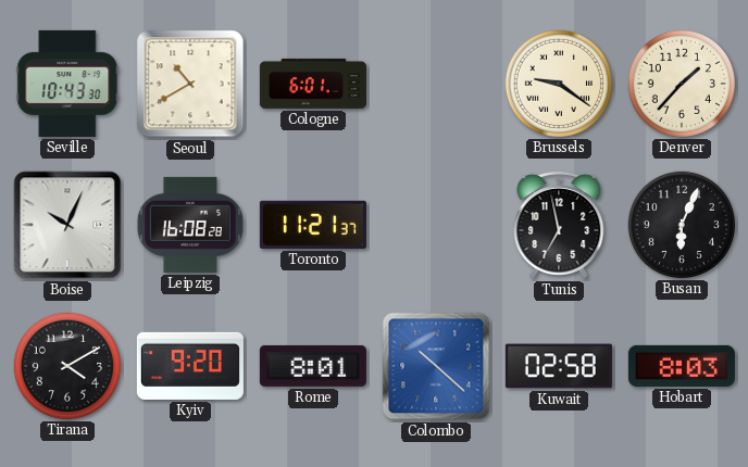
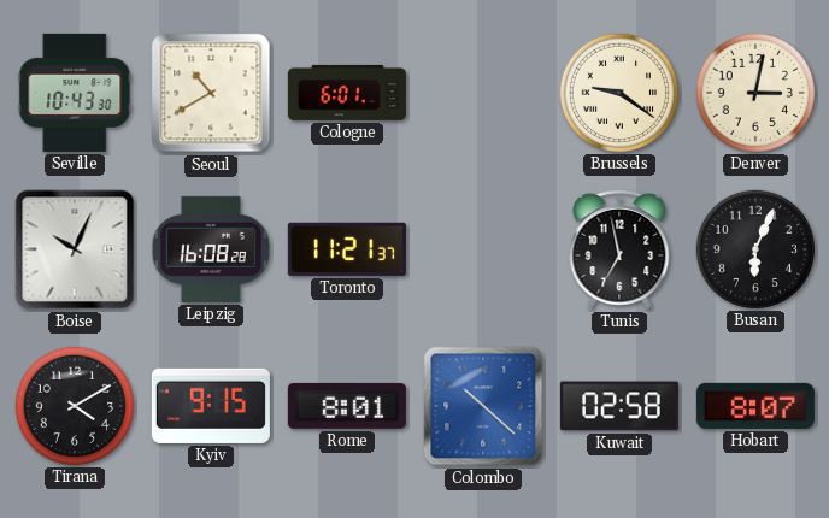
Denver: 1:37 -> 3:02
Kyiv: 9:20 -> 9:15
Hobart: 8:03 -> 8:07
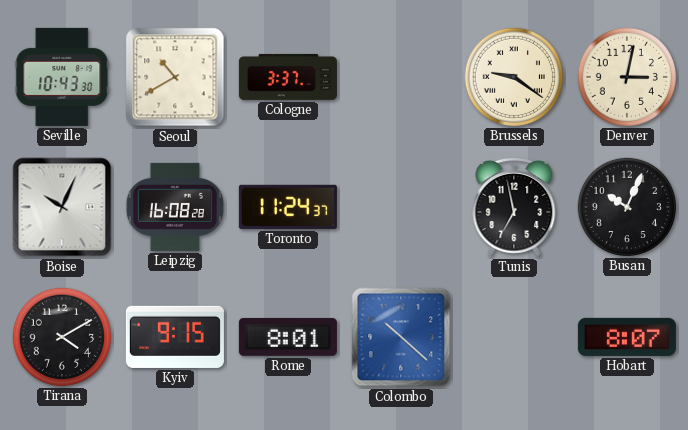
Cologne: 6:01 -> 3:37
Toronto: 11:21 -> 11:24
Busan: 6:04 -> 10:04
Kuwait: 02:58 -> none
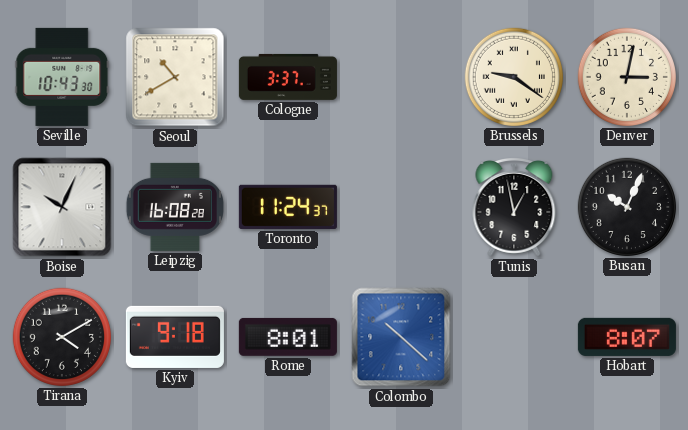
Tunis: 6:58 -> 12:58
Kyiv: 9:15 -> 9:18
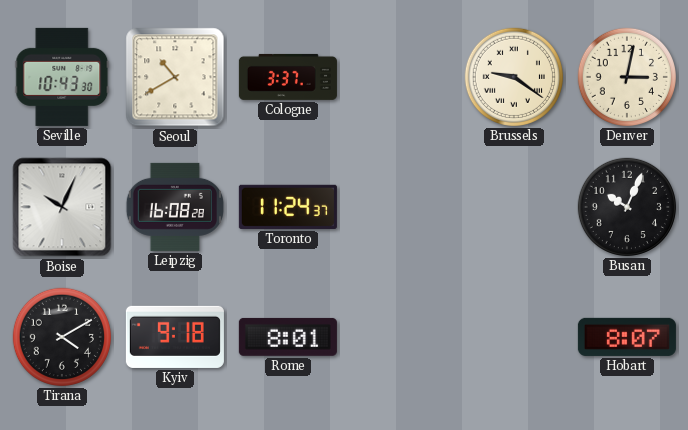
Tunis: 12:58 -> none
Colombo: 10:22 -> none
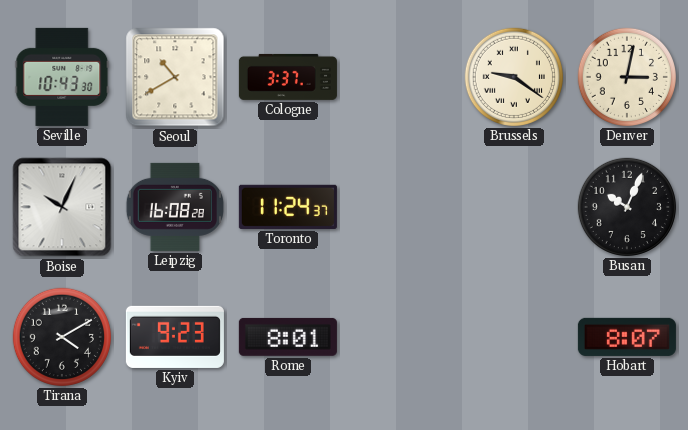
Kyiv: 9:18 -> 9:23
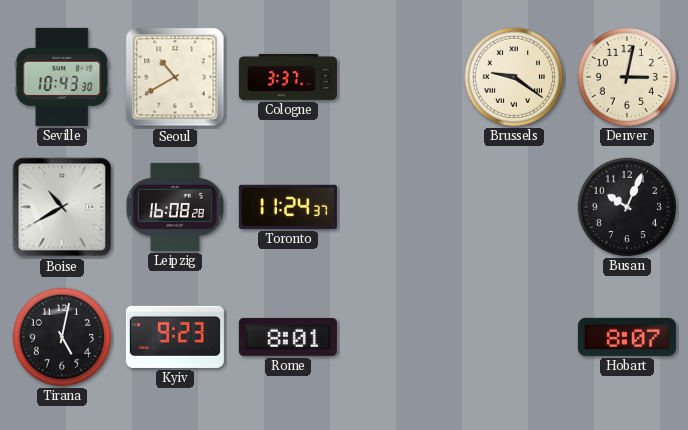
Boise: 10:04 -> 10:40
Tirana: 4:10 -> 5:02
